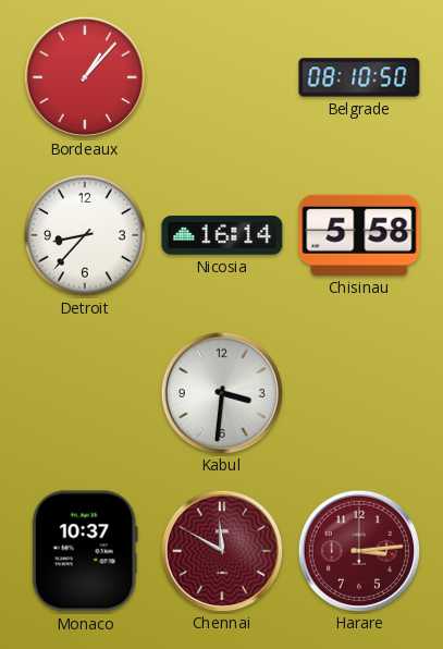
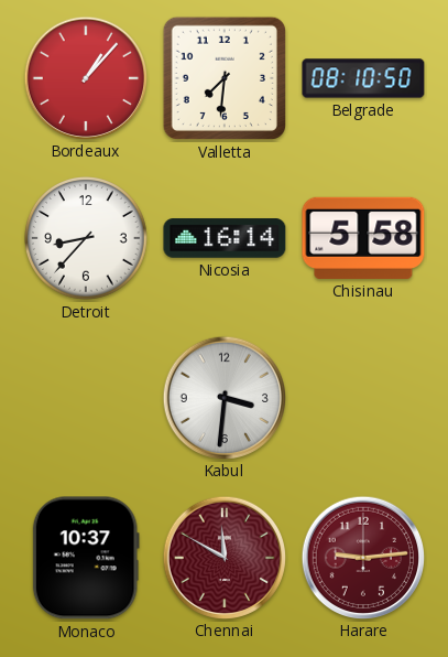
Valletta: none -> 7:31
Harare: 3:14 -> 9:14
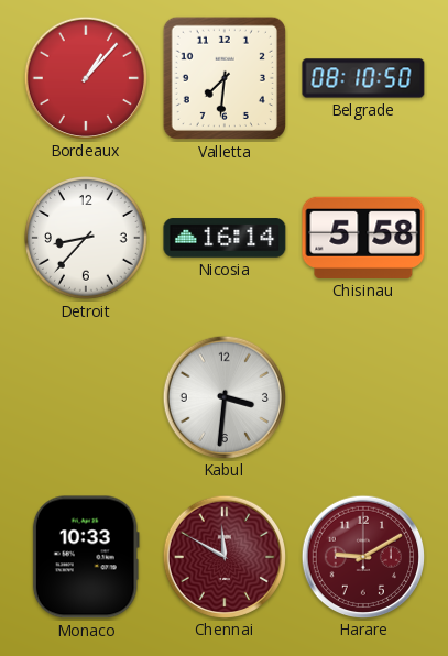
Monaco: 10:37 -> 10:33
Harare: 9:14 -> 9:10
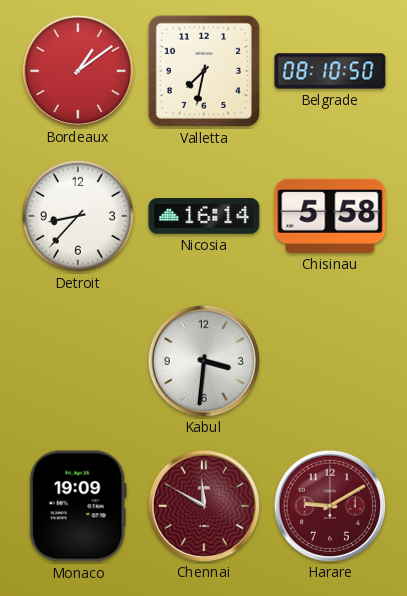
Bordeaux: 1:07 -> 1:09
Valletta: 7:31 -> 7:32
Monaco: 10:33 -> 19:09
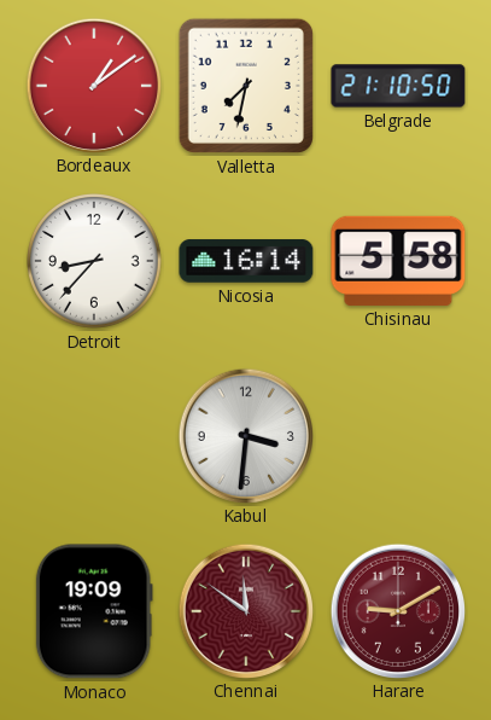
Belgrade: 08:10 -> 21:10
Chennai: 11:50 -> 11:51
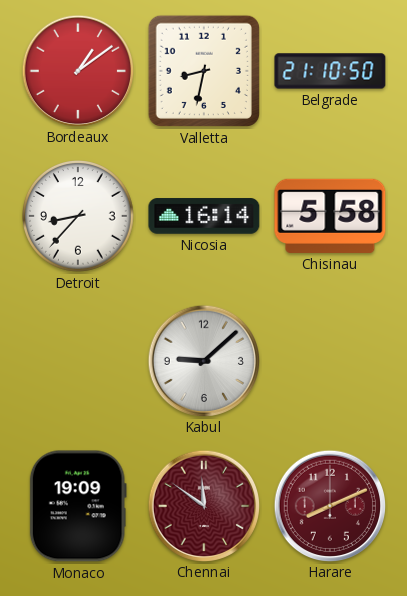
Valletta: 7:32 -> 8:32
Kabul: 3:31 -> 9:08
Harare: 9:10 -> 8:11
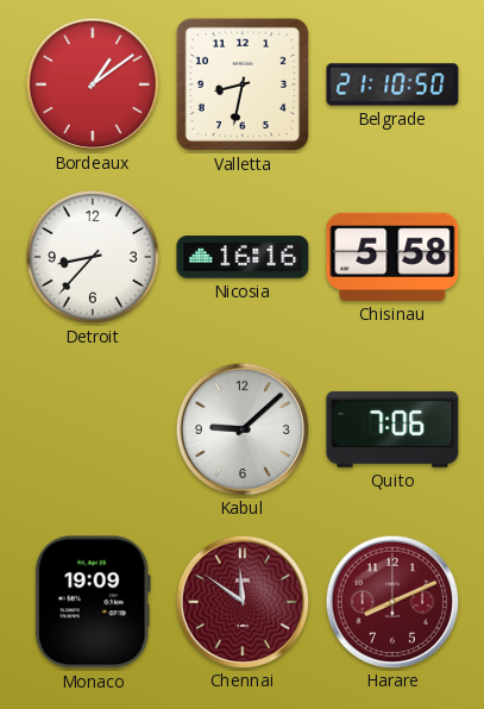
Nicosia: 16:14 -> 16:16
Quito: none -> 7:06
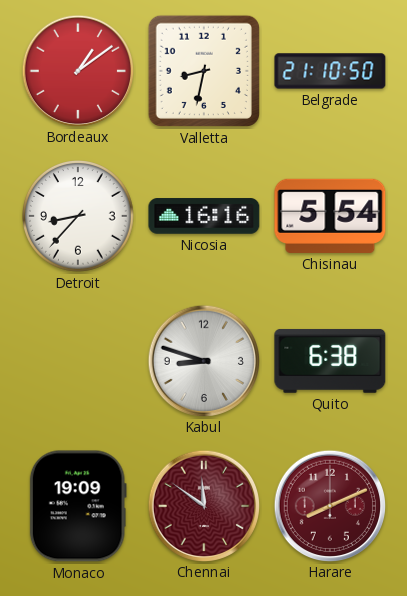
Chisinau: 5:58 -> 5:54
Kabul: 9:08 -> 8:48
Quito: 7:06 -> 6:38
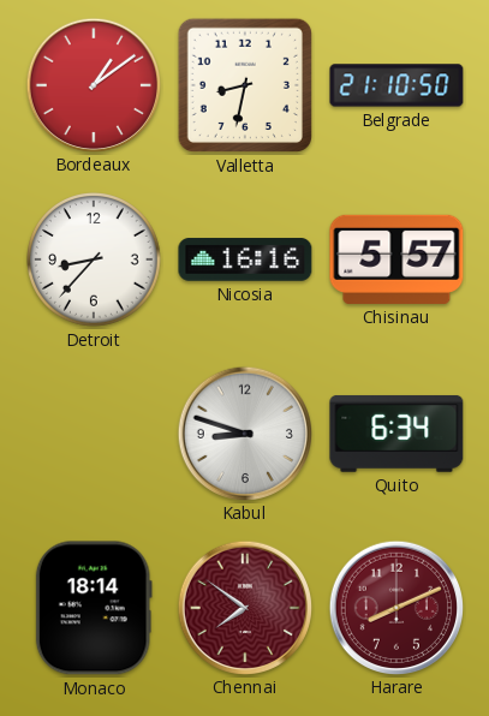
Chisinau: 5:54 -> 5:57
Quito: 6:38 -> 6:34
Monaco: 19:09 -> 18:14
Chennai: 11:51 -> 7:51
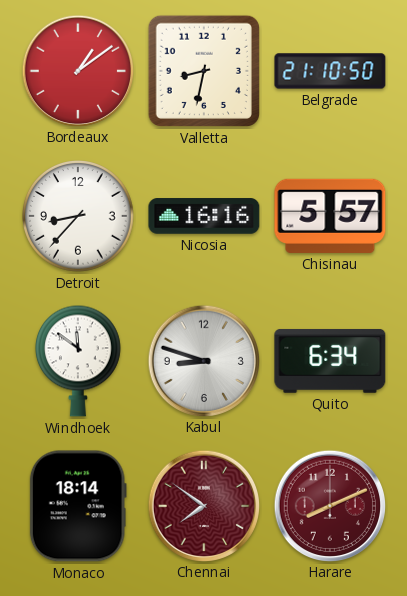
Windhoek: none -> 11:51
